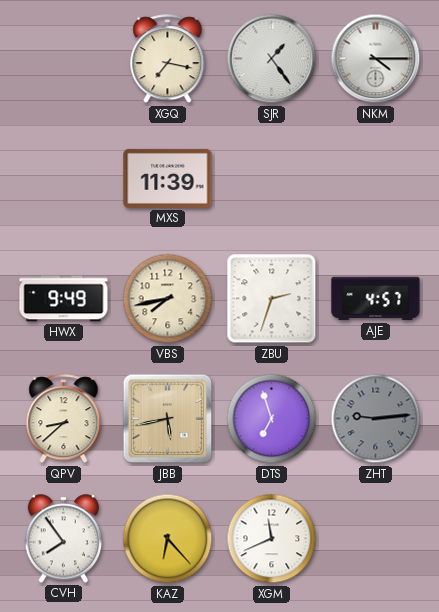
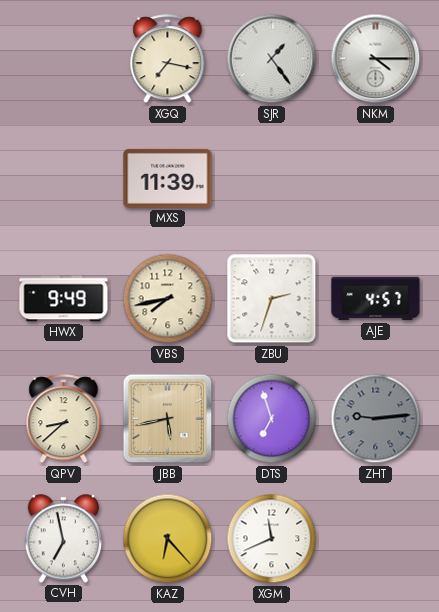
CVH: 7:54 -> 6:58
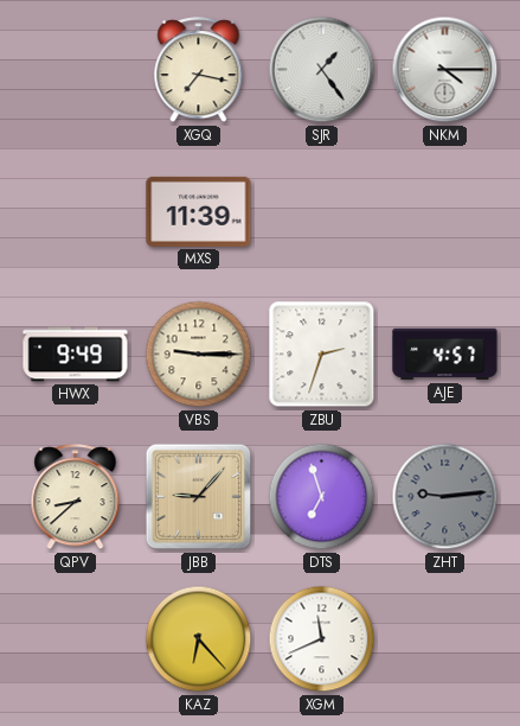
VBS: 7:43 -> 9:15
JBB: 5:43 -> 9:07
CVH: 6:58 -> none
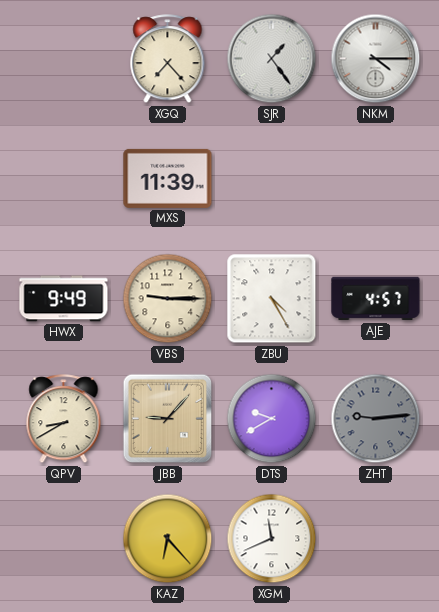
XGQ: 7:17 -> 7:23
ZBU: 2:33 -> 4:25
QPV: 8:38 -> 8:40
DTS: 6:57 -> 9:40
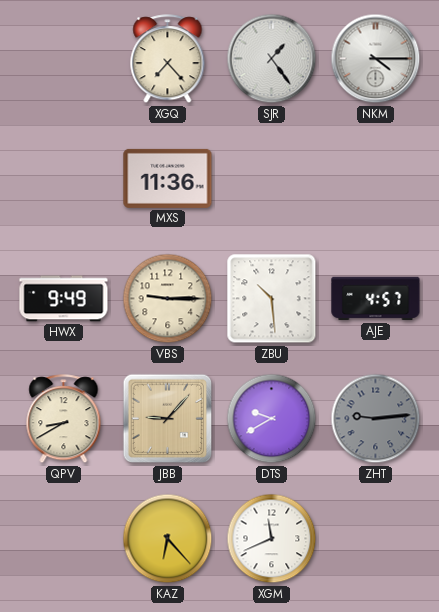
MXS: 11:39 -> 11:36
ZBU: 4:25 -> 10:29
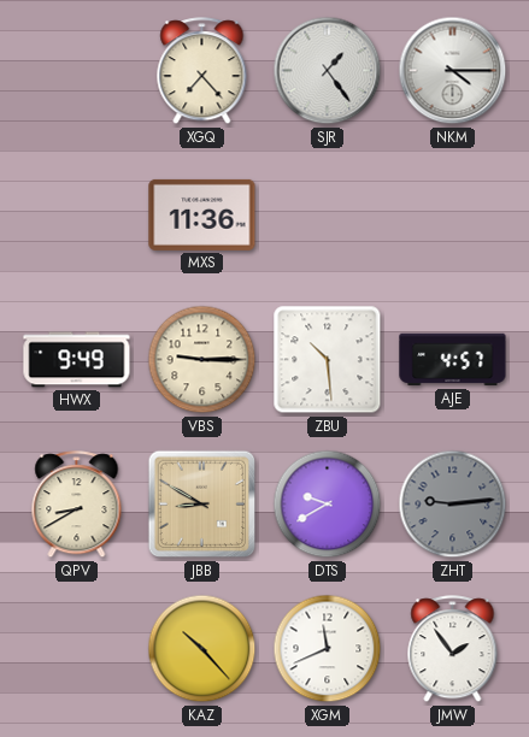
JBB: 9:07 -> 8:50
KAZ: 6:23 -> 10:23
JMW: none -> 1:54
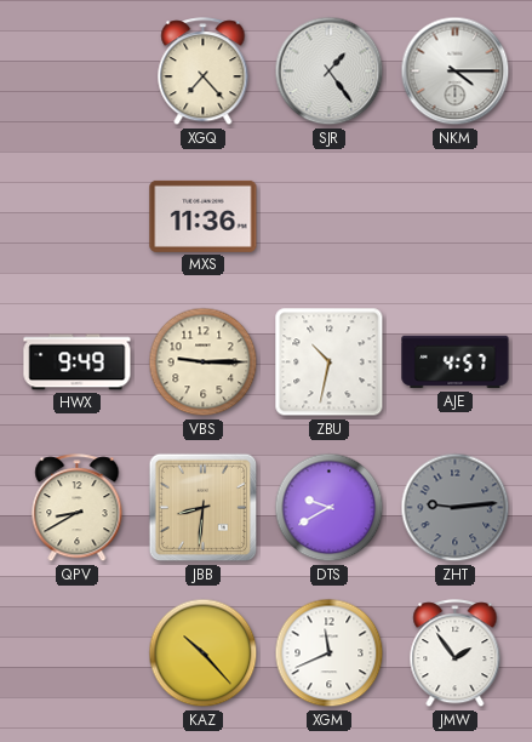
ZBU: 10:29 -> 10:32
JBB: 8:50 -> 8:31
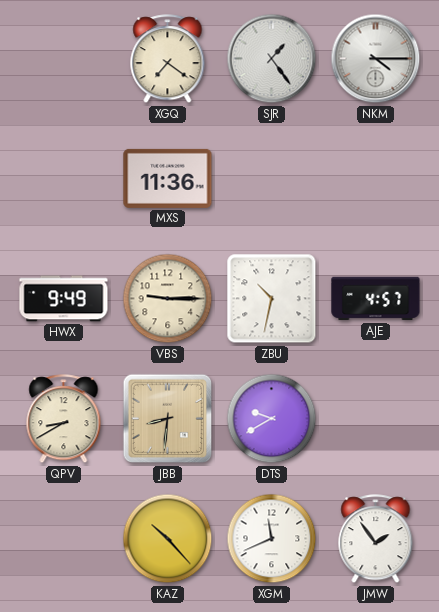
XGQ: 7:23 -> 7:21
ZHT: 9:14 -> none
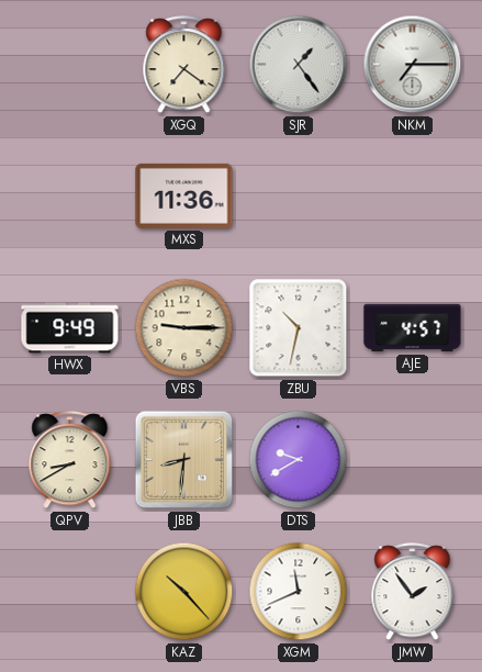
NKM: 4:15 -> 7:15
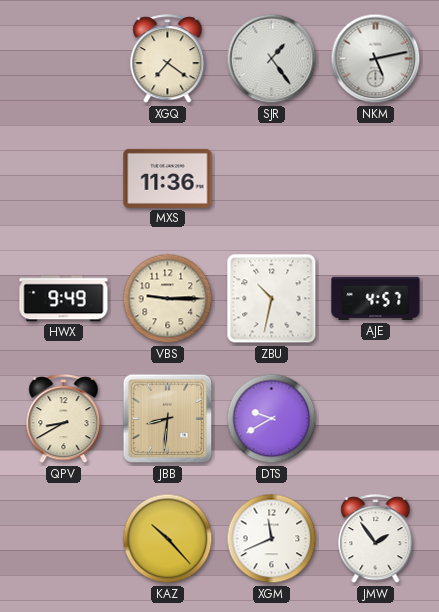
NKM: 7:15 -> 5:13
